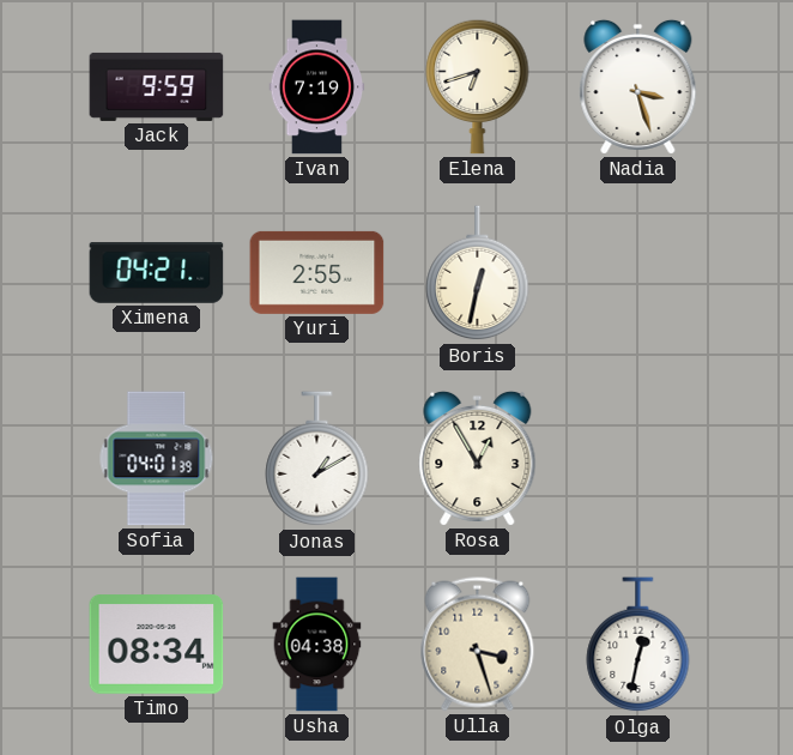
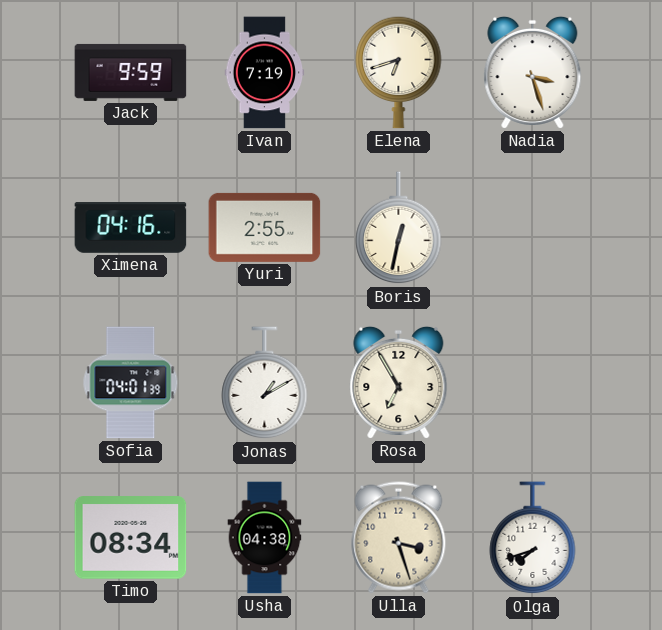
Ximena: 04:21 -> 04:16
Rosa: 12:55 -> 6:55
Olga: 12:32 -> 7:42
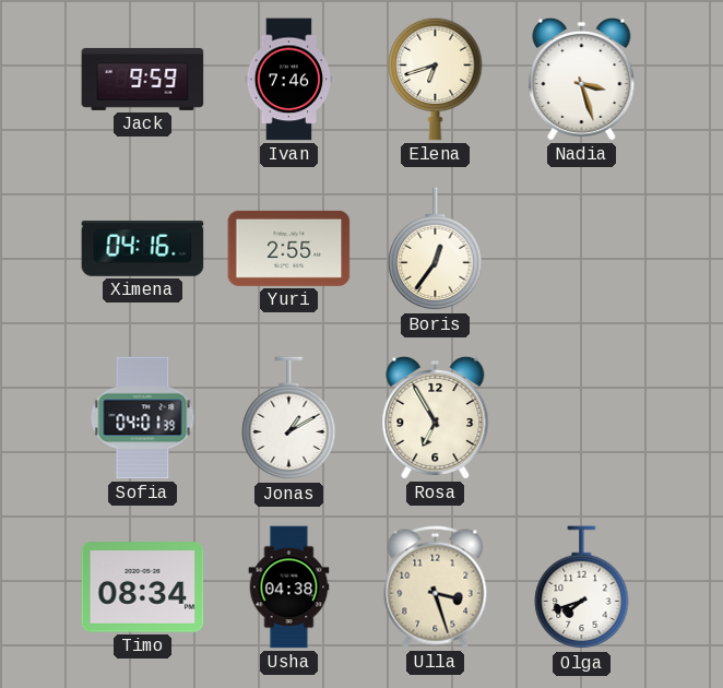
Ivan: 7:19 -> 7:46
Boris: 12:32 -> 12:36
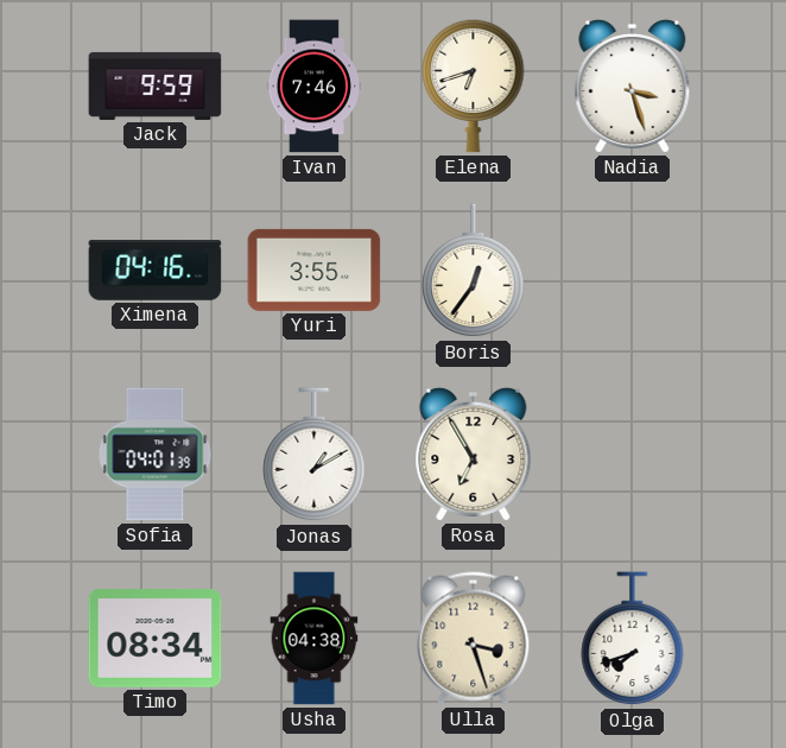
Yuri: 2:55 -> 3:55
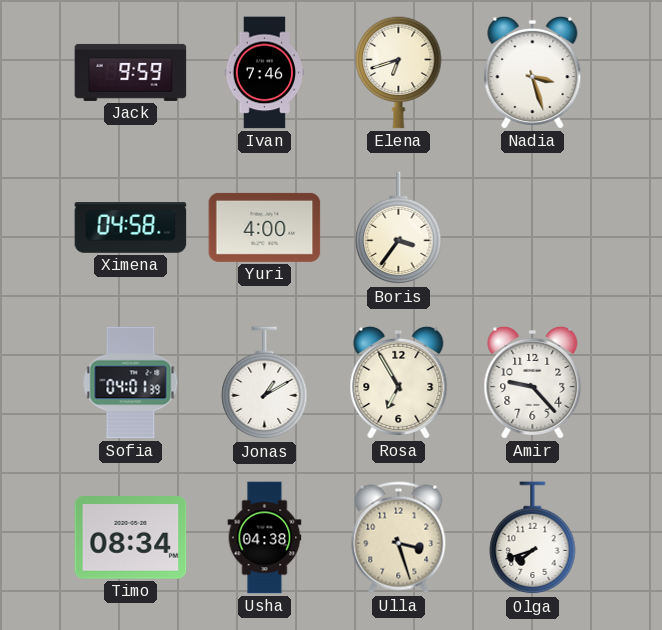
Ximena: 04:16 -> 04:58
Yuri: 3:55 -> 4:00
Boris: 12:36 -> 3:36
Amir: none -> 9:23
